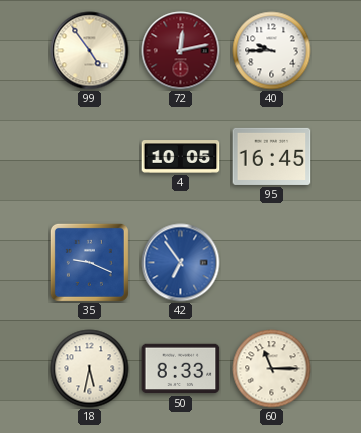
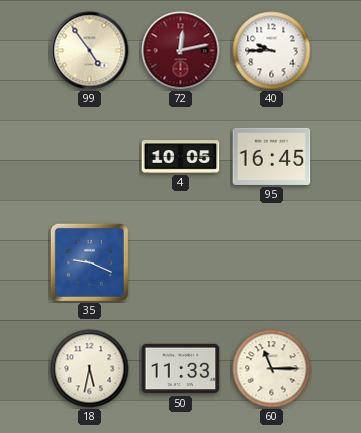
42: 6:54 -> none
50: 8:33 -> 11:33
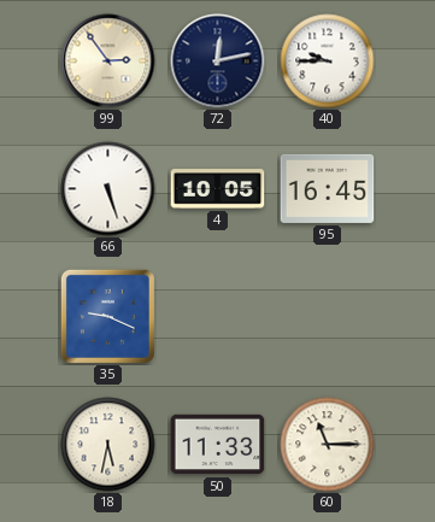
99: 4:54 -> 2:54
72 dial: burgundy -> navy
66: none -> 5:27
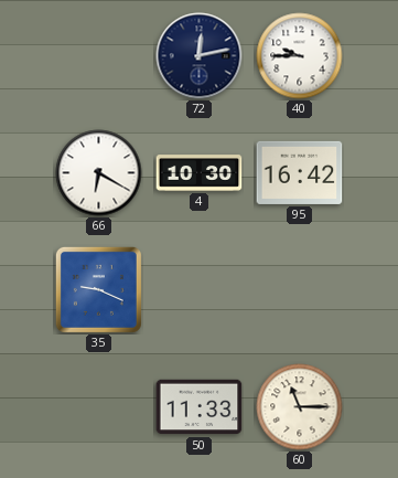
99: 2:54 -> none
66: 5:27 -> 6:20
4: 10:05 -> 10:30
95: 16:45 -> 16:42
18: 5:32 -> none
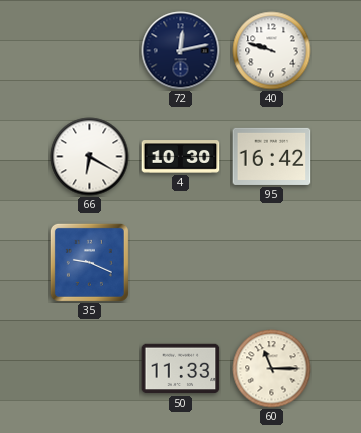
40: 9:45 -> 9:48
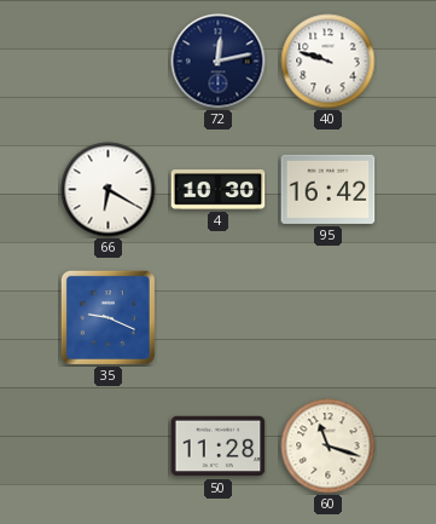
50: 11:33 -> 11:28
60: 11:15 -> 11:18
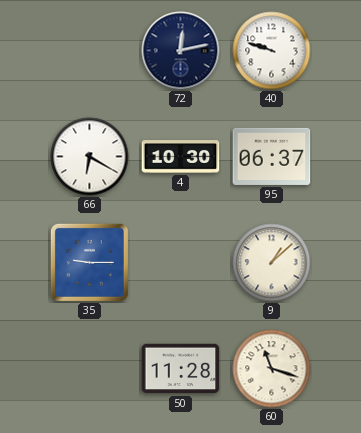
95: 16:42 -> 06:37
35: 9:19 -> 9:15
9: none -> 1:08
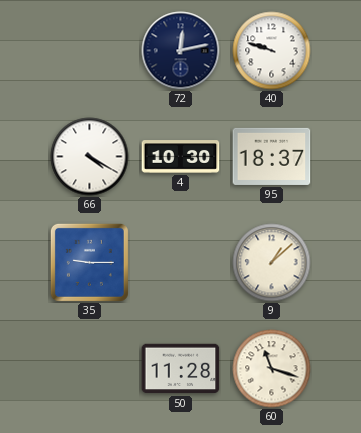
66: 6:20 -> 4:20
95: 06:37 -> 18:37
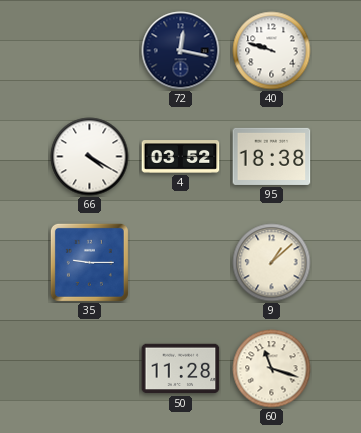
72: 12:13 -> 12:17
4: 10:30 -> 03:52
95: 18:37 -> 18:38
